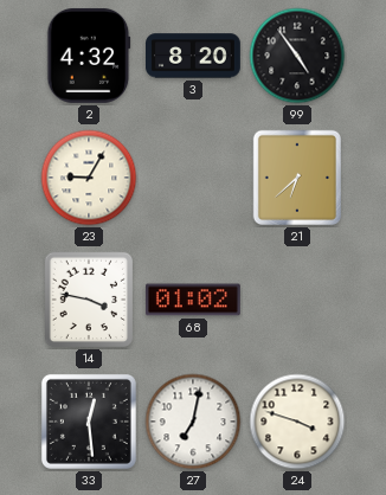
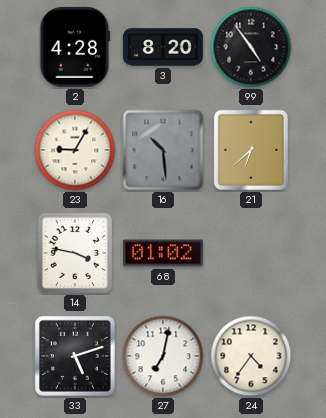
2: 4:32 -> 4:28
16: none -> 10:29
33: 12:29 -> 5:12
24: 3:48 -> 4:36
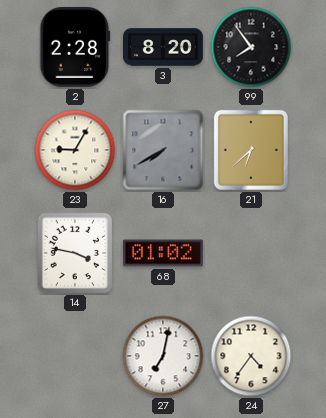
2: 4:28 -> 2:28
99: 4:54 -> 7:54
16: 10:29 -> 7:40
33: 5:12 -> none
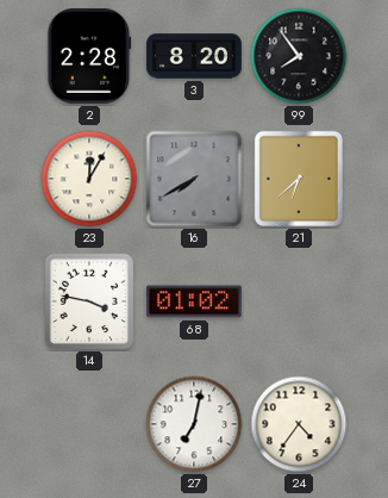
23: 9:05 -> 12:05
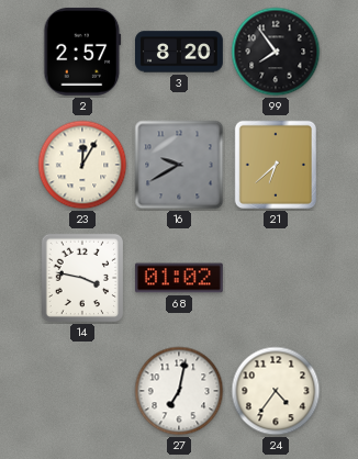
2: 2:28 -> 2:57
16: 7:40 -> 9:40
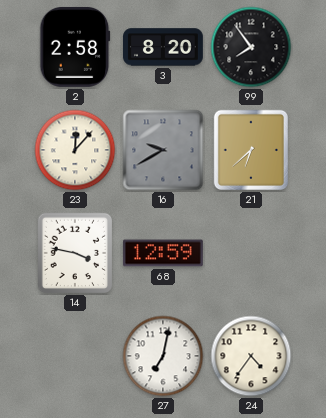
2: 2:57 -> 2:58
23: 12:05 -> 12:07
68: 01:02 -> 12:59
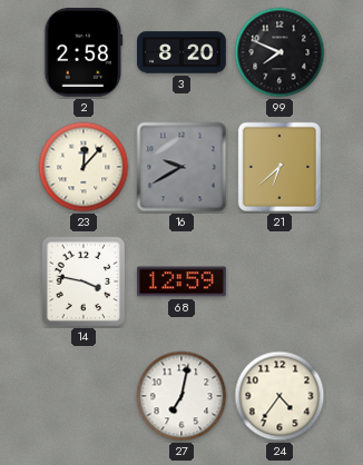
99: 7:54 -> 7:49
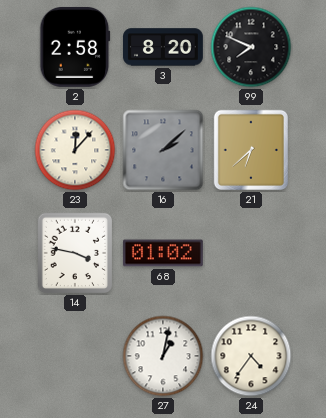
16: 9:40 -> 2:08
68: 12:59 -> 01:02
27: 7:02 -> 1:02
